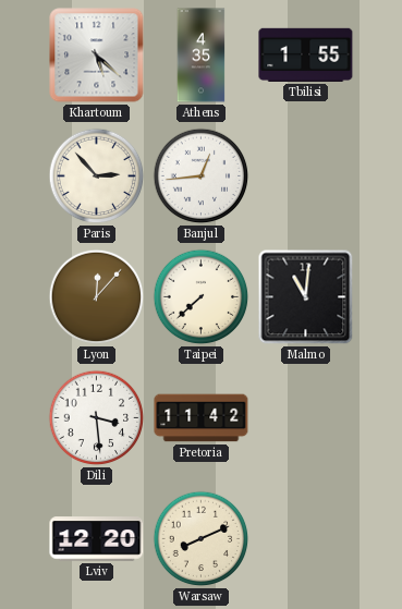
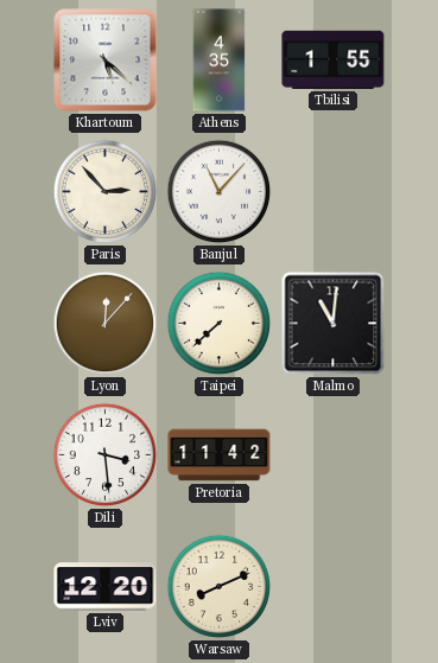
Banjul: 12:44 -> 11:07
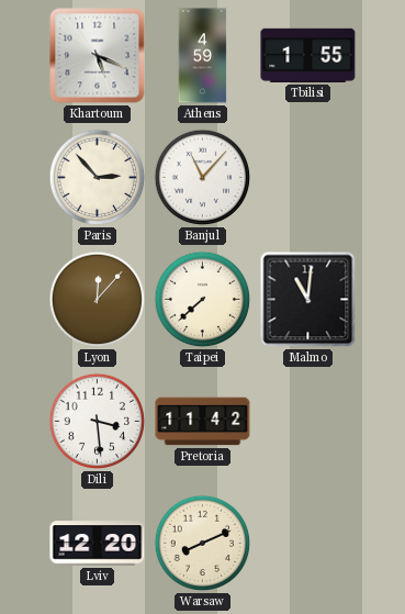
Khartoum: 5:22 -> 5:19
Athens: 4:35 -> 4:59
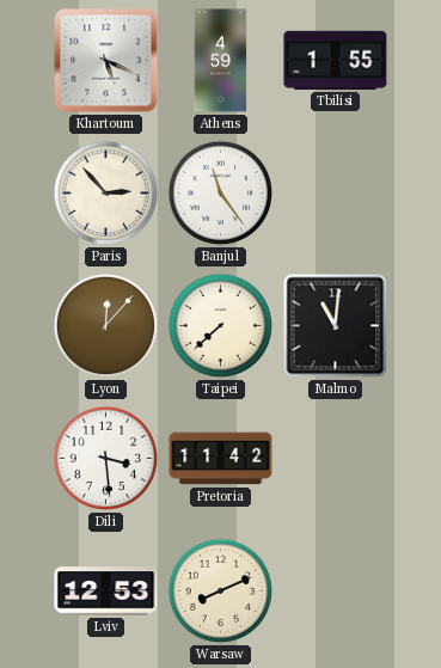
Banjul: 11:07 -> 11:24
Lviv: 12:20 -> 12:53
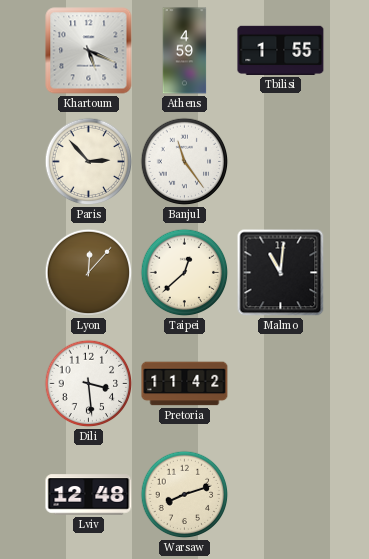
Taipei: 7:38 -> 12:38
Lviv: 12:53 -> 12:48
Warsaw: 8:11 -> 8:12
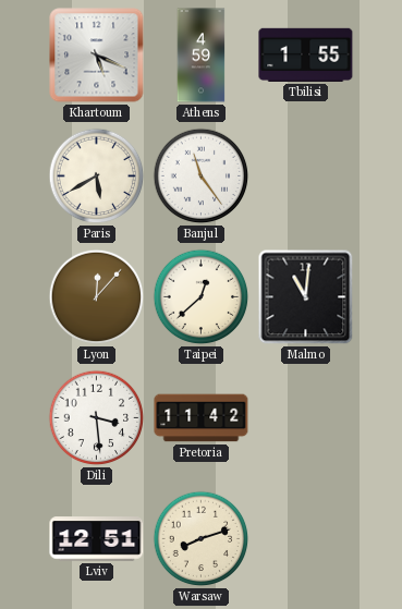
Paris: 2:53 -> 5:40
Lviv: 12:48 -> 12:51
